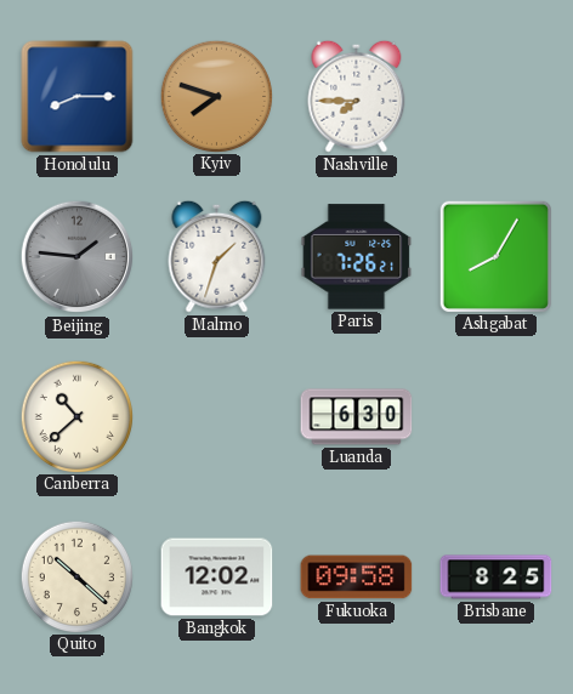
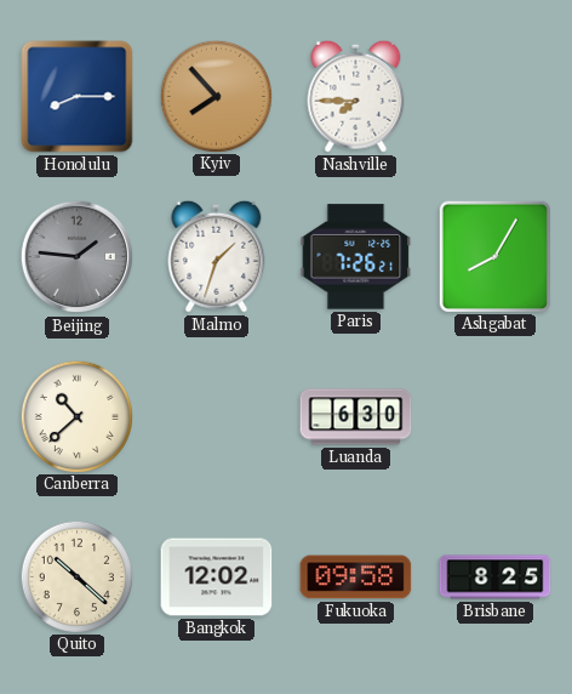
Kyiv: 7:48 -> 7:53
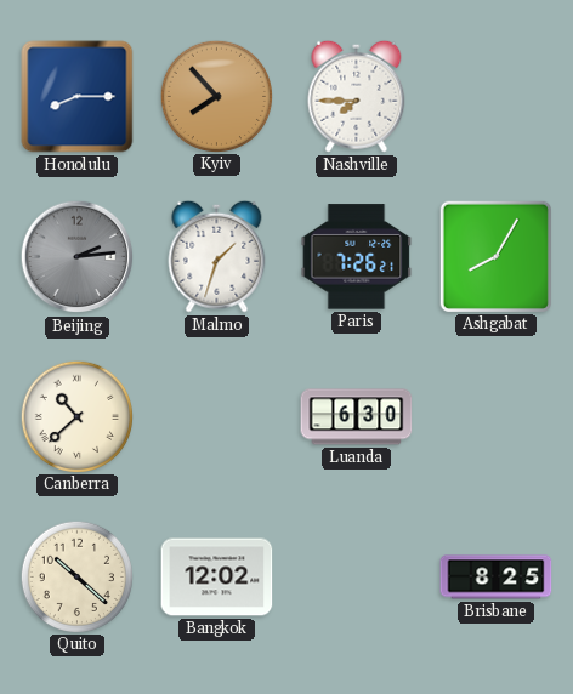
Beijing: 1:46 -> 2:14
Fukuoka: 09:58 -> none
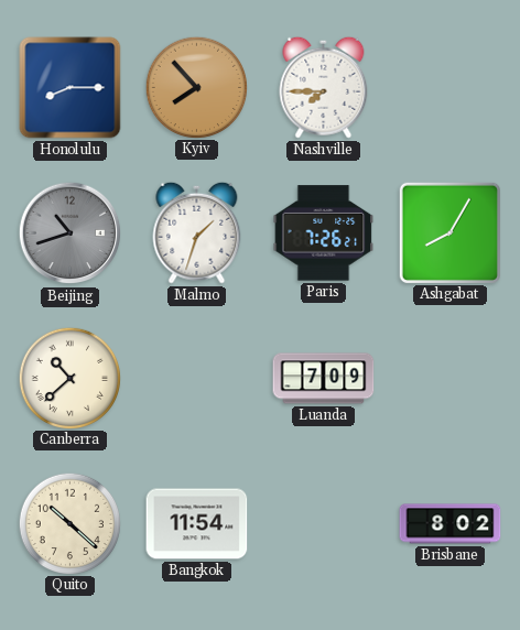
Beijing: 2:14 -> 10:42
Luanda: 6:30 -> 7:09
Bangkok: 12:02 -> 11:54
Brisbane: 8:25 -> 8:02
